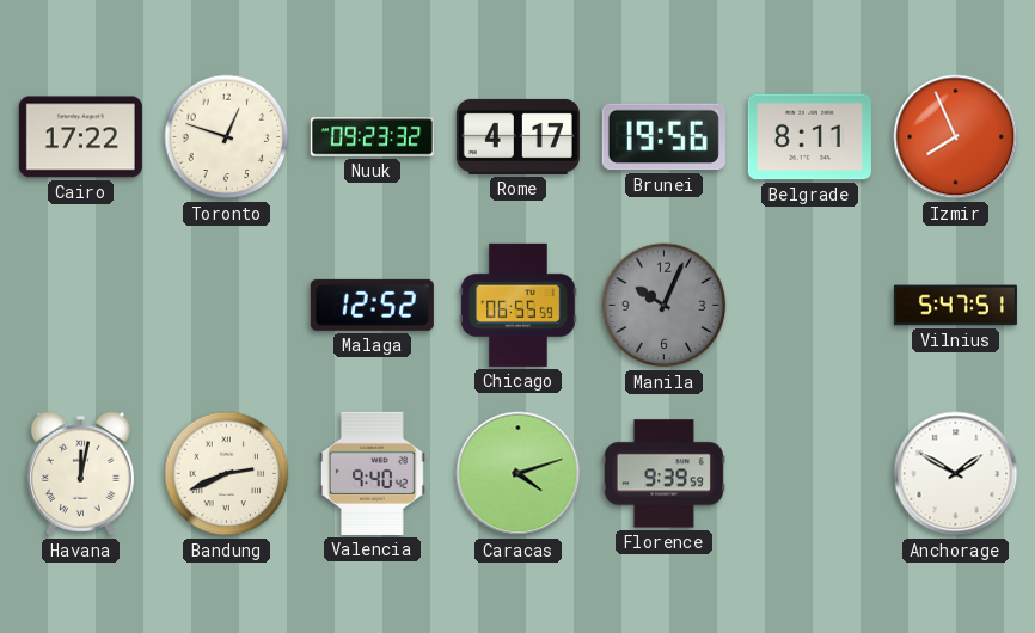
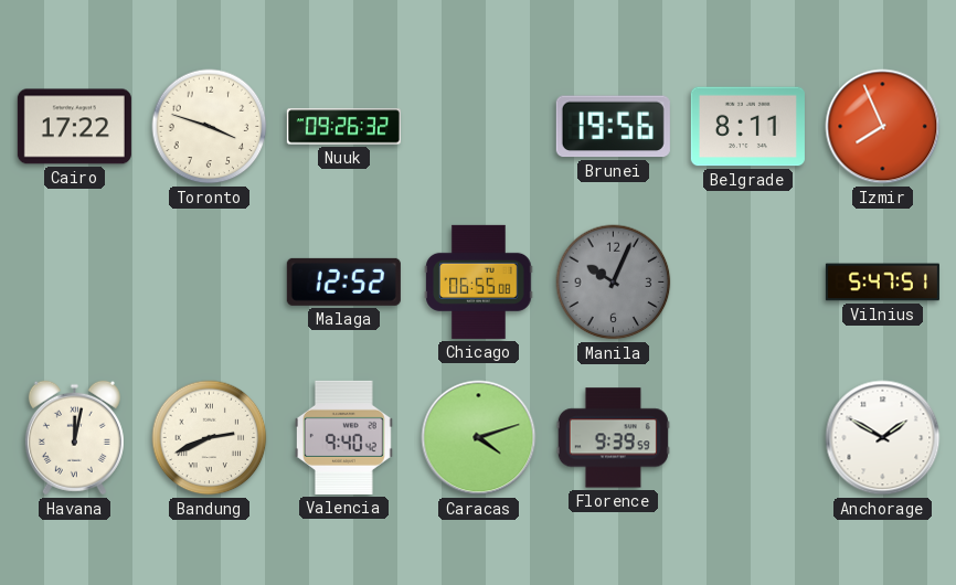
Toronto: 12:48 -> 3:48
Nuuk: 09:23 -> 09:26
Rome: 4:17 -> none
Chicago: 06:55:59 -> 06:55:08
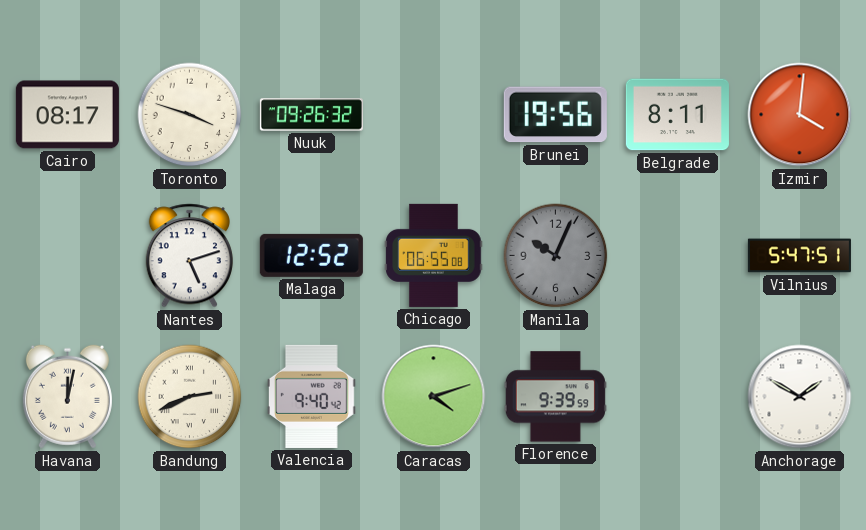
Cairo: 17:22 -> 08:17
Izmir: 7:56 -> 4:01
Nantes: none -> 5:12
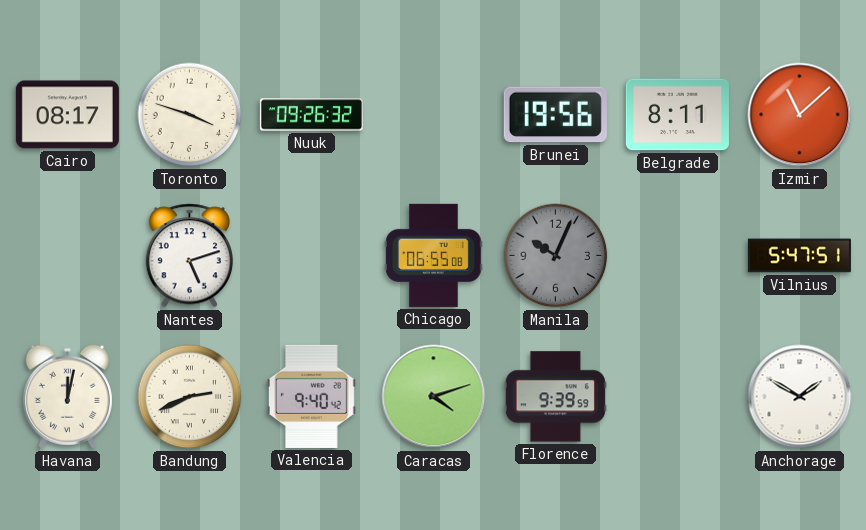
Izmir: 4:01 -> 11:08
Malaga: 12:52 -> none
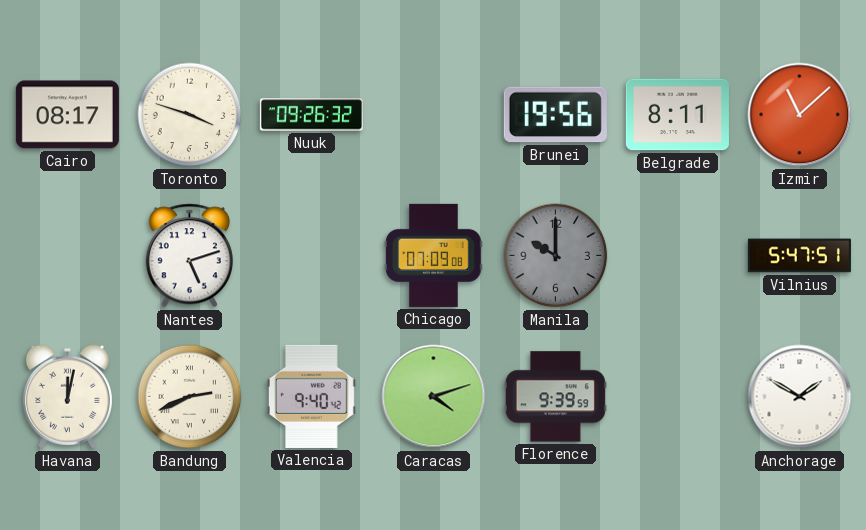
Chicago: 06:55 -> 07:09
Manila: 10:04 -> 10:00
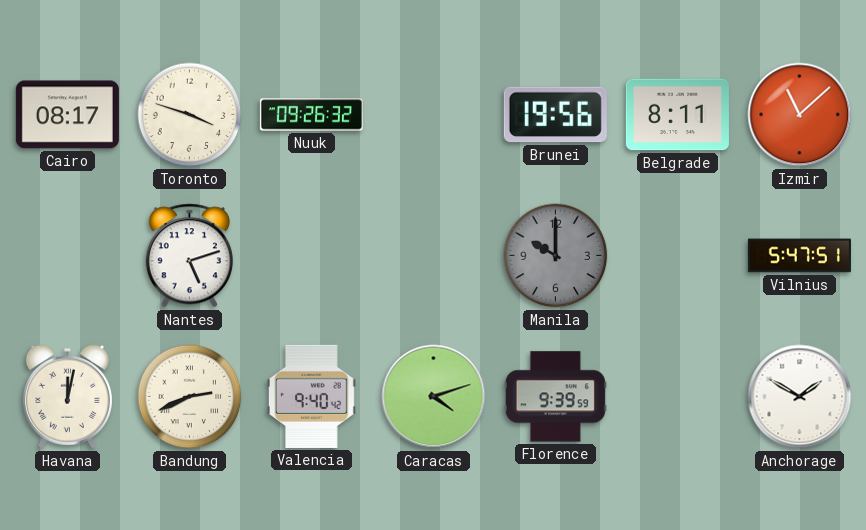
Chicago: 07:09 -> none
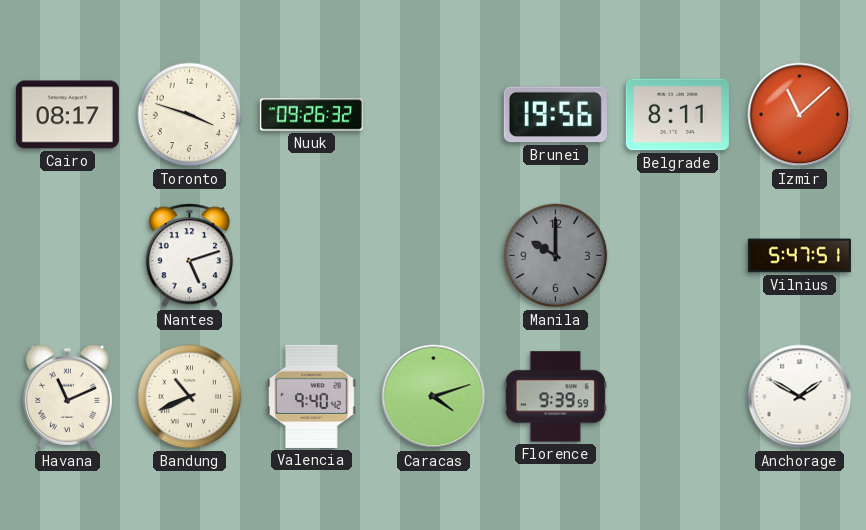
Havana: 12:02 -> 11:11
Bandung: 2:41 -> 10:41
